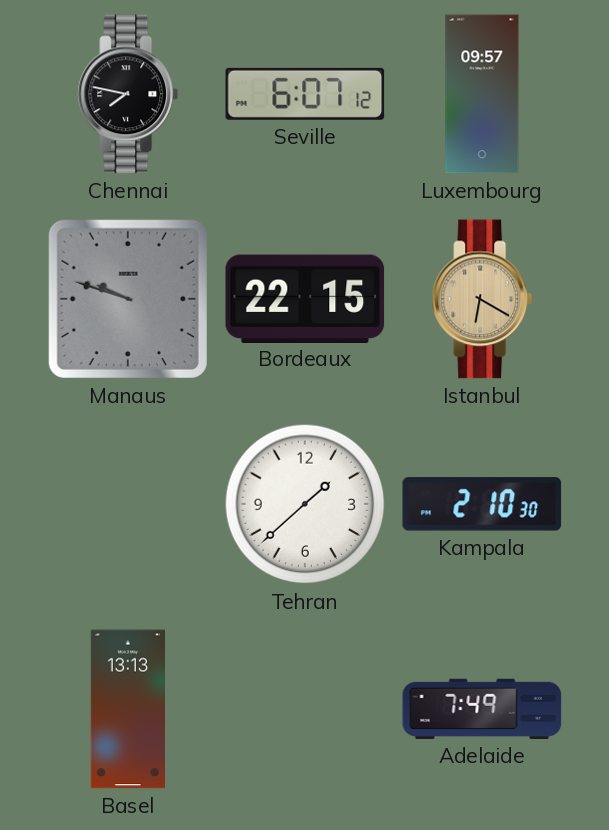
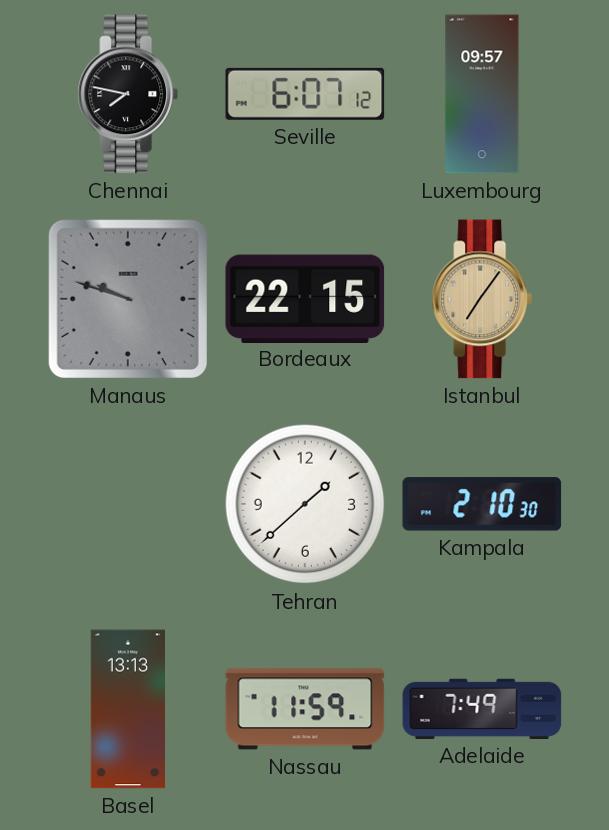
Istanbul: 6:20 -> 7:06
Nassau: none -> 11:59
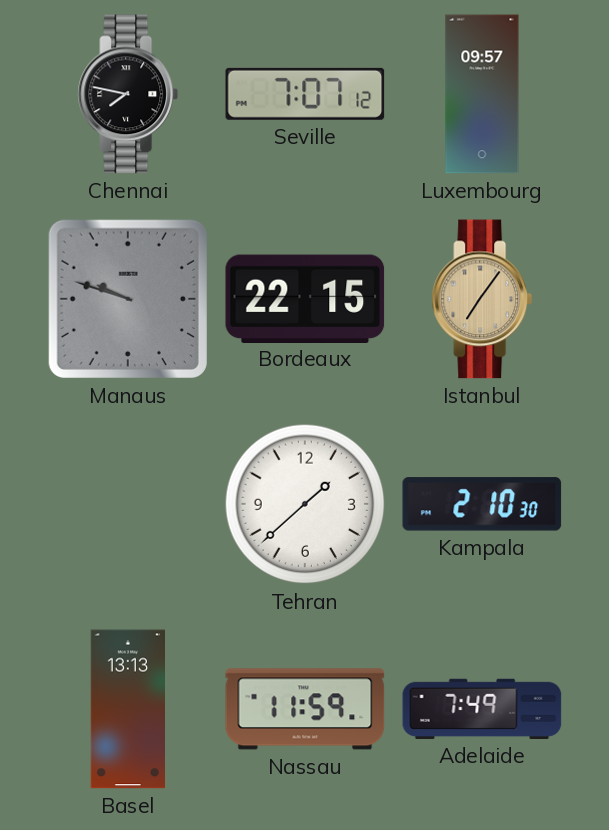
Seville: 6:07 -> 7:07
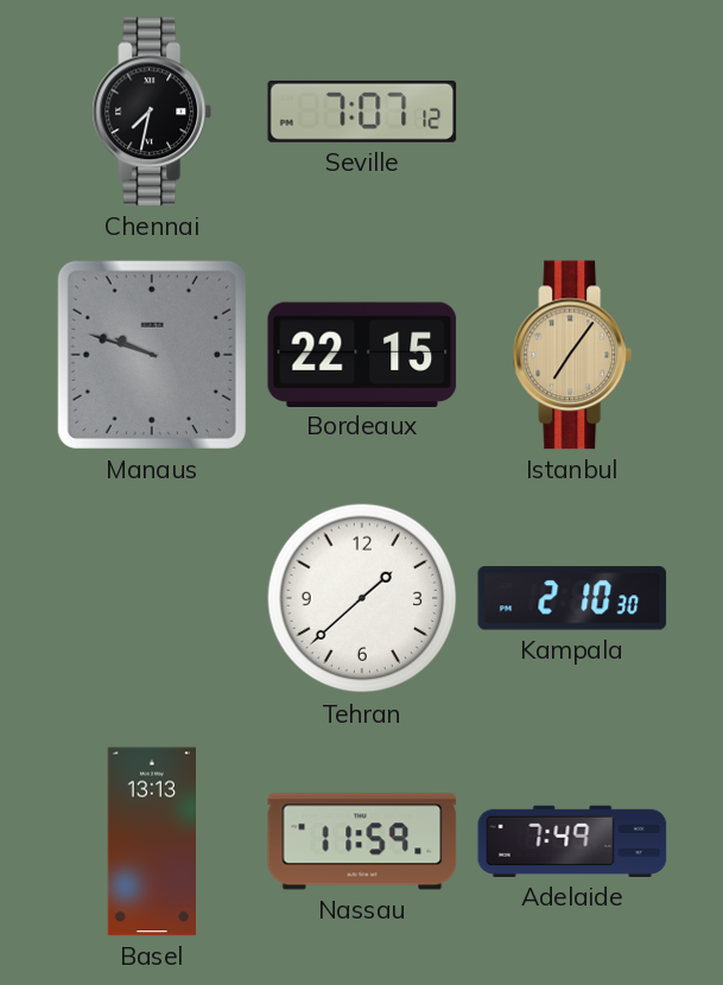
Chennai: 7:47 -> 7:32
Luxembourg: 09:57 -> none
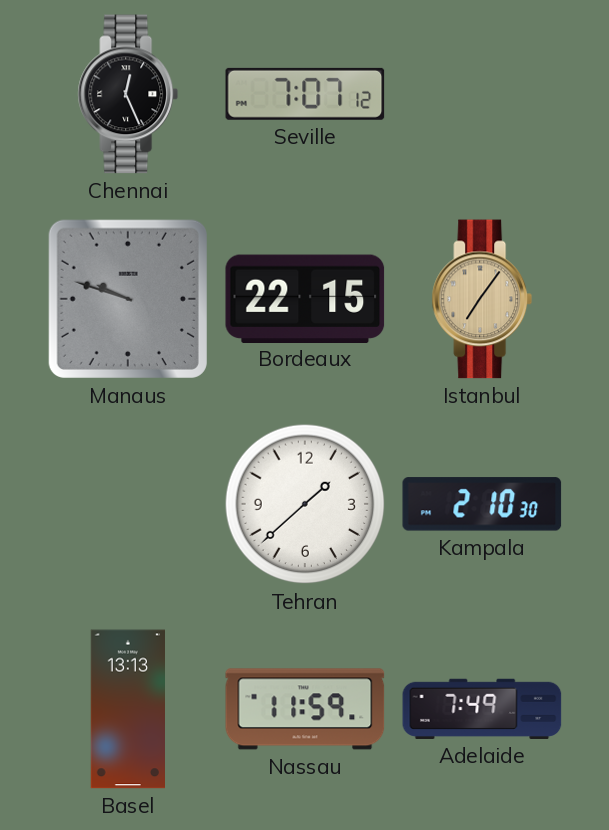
Chennai: 7:32 -> 12:26
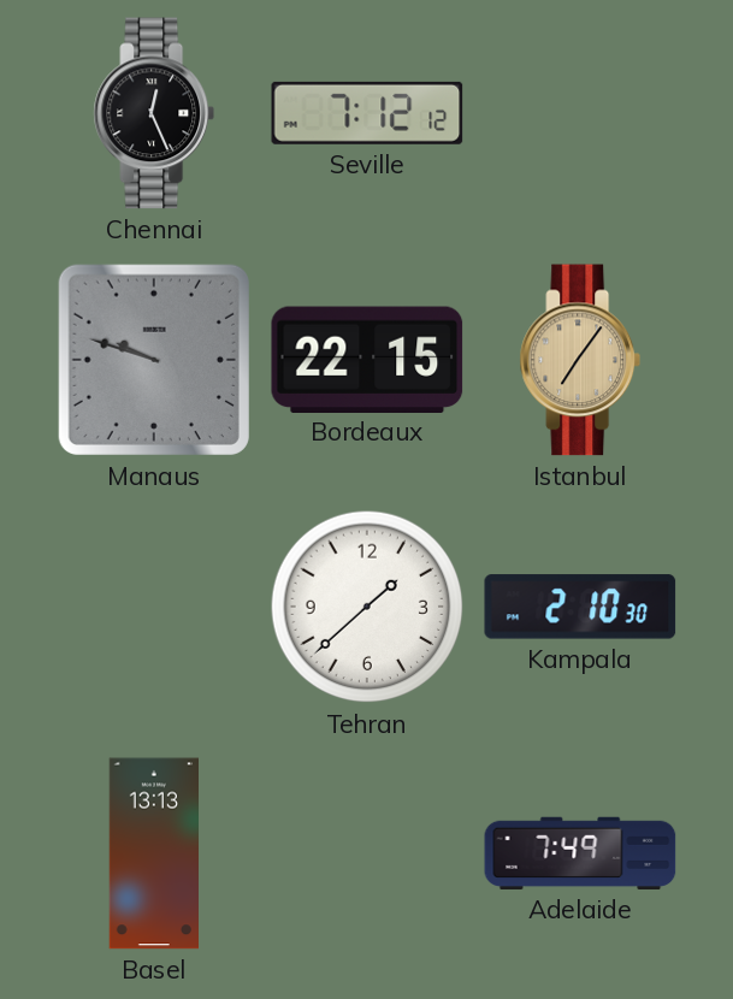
Seville: 7:07 -> 7:12
Nassau: 11:59 -> none
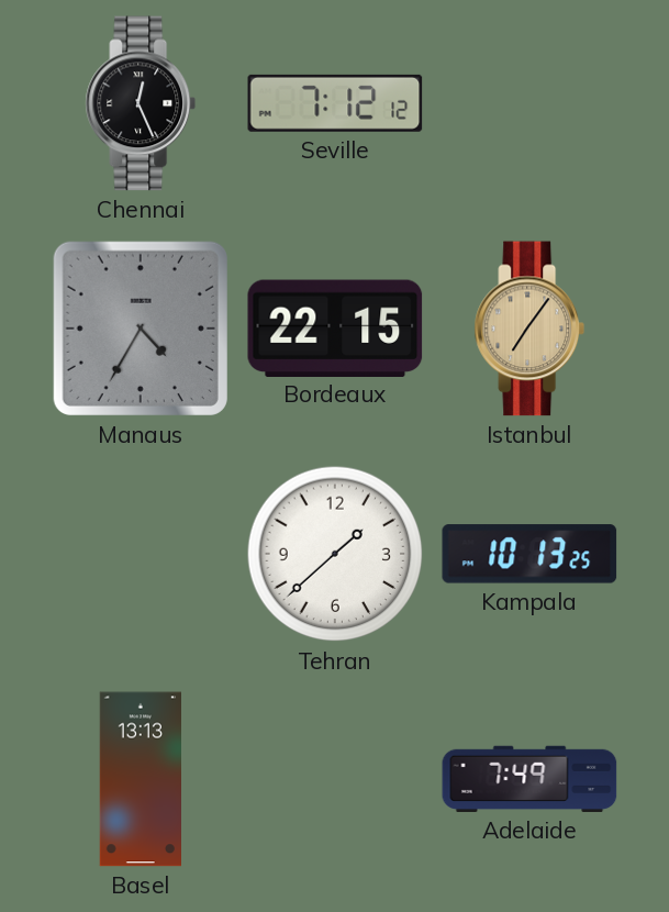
Manaus: 9:48 -> 4:35
Kampala: 2:10 -> 10:13
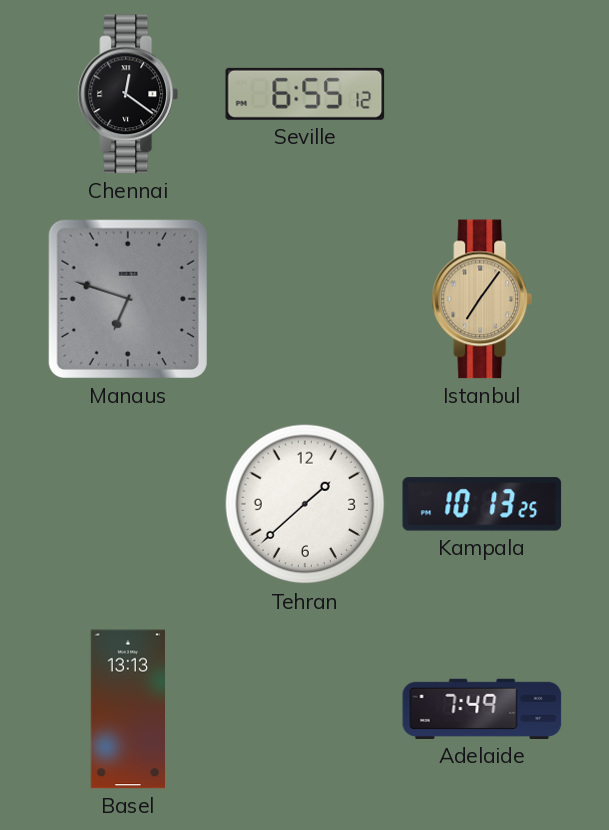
Chennai: 12:26 -> 12:21
Seville: 7:12 -> 6:55
Manaus: 4:35 -> 6:48
Bordeaux: 22:15 -> none
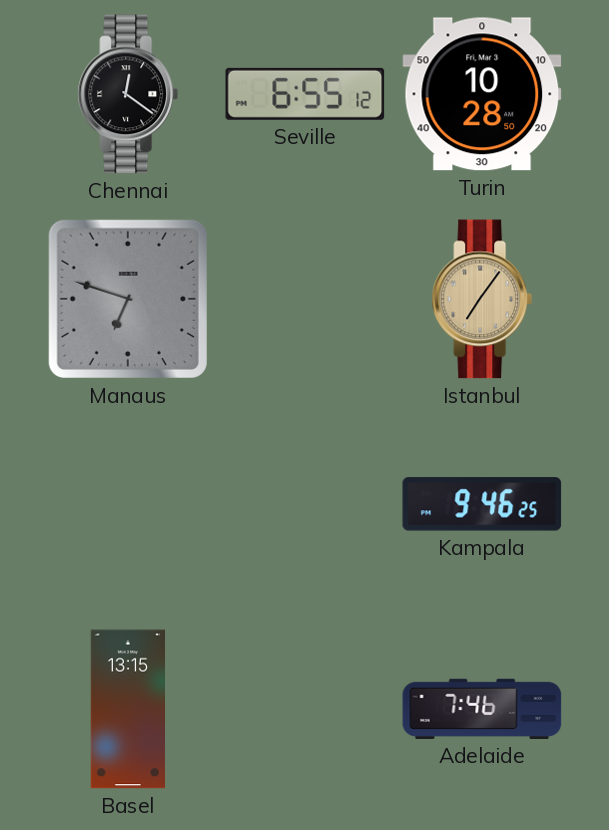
Turin: none -> 10:28
Tehran: 1:38 -> none
Kampala: 10:13 -> 9:46
Basel: 13:13 -> 13:15
Adelaide: 7:49 -> 7:46
